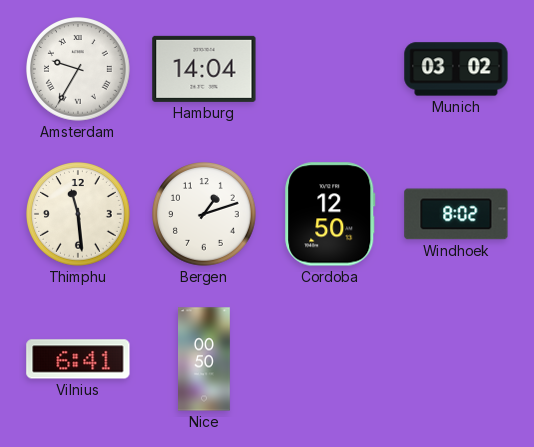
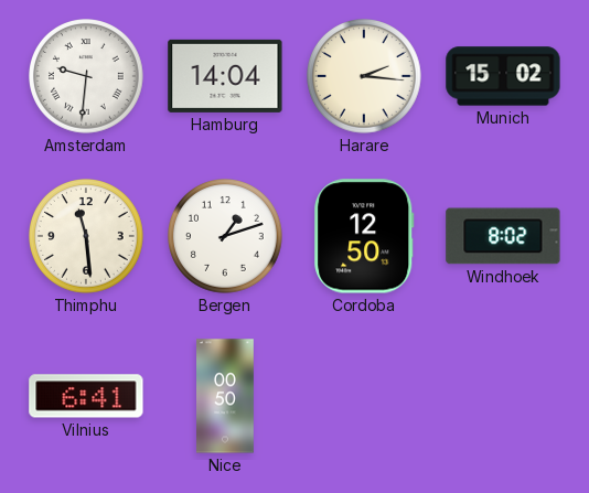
Amsterdam: 9:35 -> 9:31
Harare: none -> 2:16
Munich: 03:02 -> 15:02
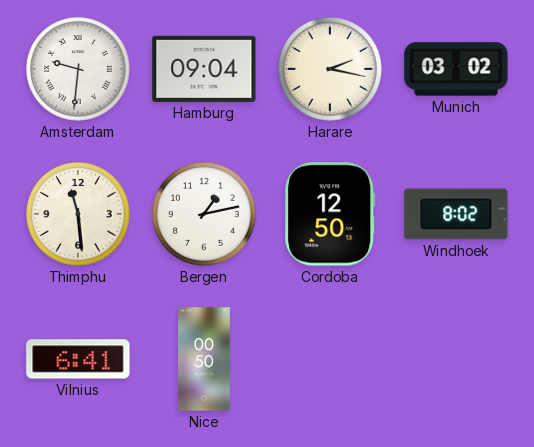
Hamburg: 14:04 -> 09:04
Harare: 2:16 -> 2:17
Munich: 15:02 -> 03:02
Bergen: 1:12 -> 1:13
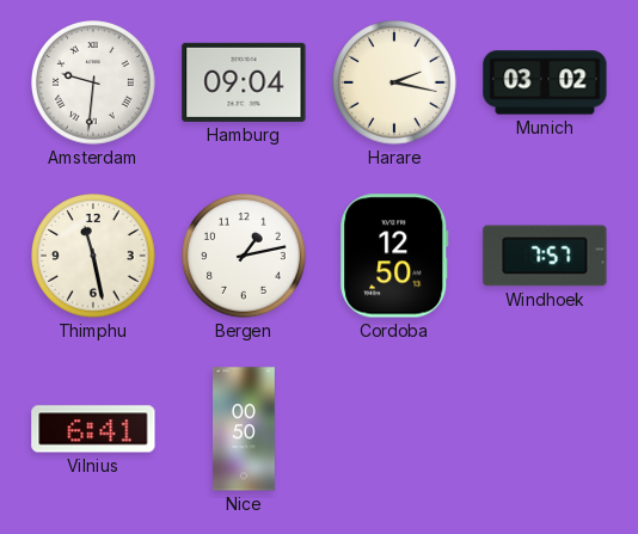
Thimphu: 11:29 -> 11:28
Windhoek: 8:02 -> 7:57
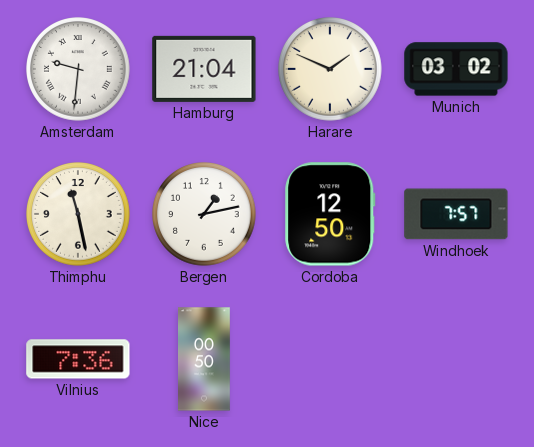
Hamburg: 09:04 -> 21:04
Harare: 2:17 -> 1:49
Vilnius: 6:41 -> 7:36
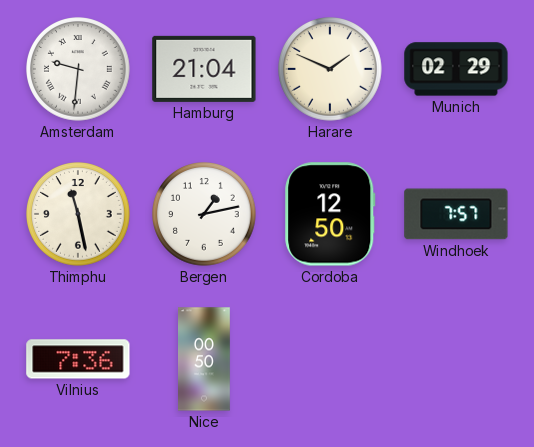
Munich: 03:02 -> 02:29
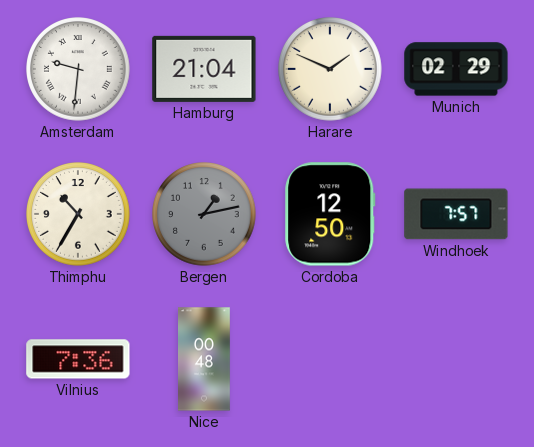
Thimphu: 11:28 -> 10:35
Bergen dial: white -> grey
Nice: 00:50 -> 00:48
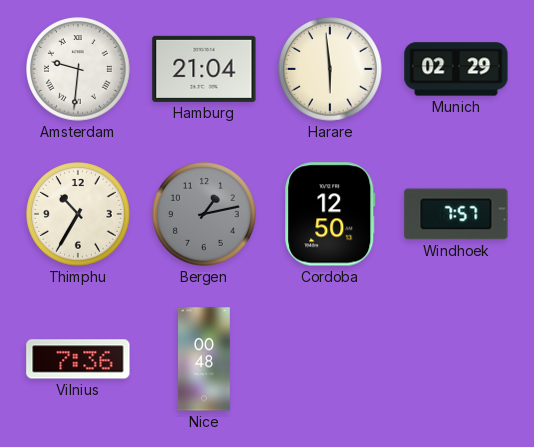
Harare: 1:49 -> 5:59
